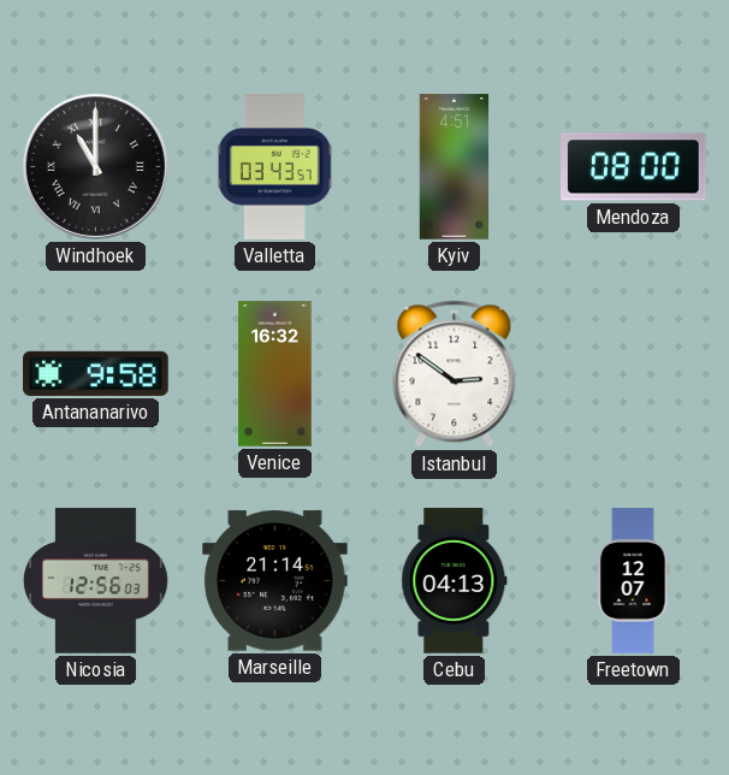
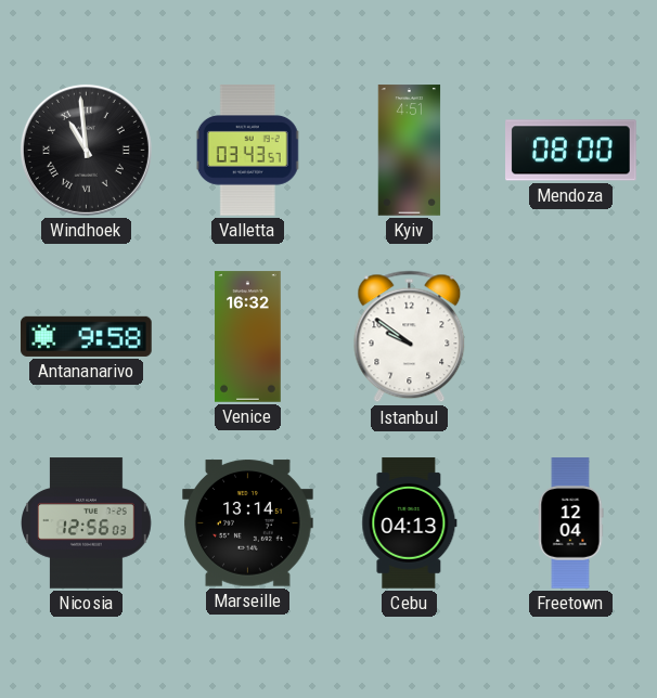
Windhoek: 11:00 -> 10:59
Istanbul: 2:51 -> 9:51
Marseille: 21:14 -> 13:14
Freetown: 12:07 -> 12:04
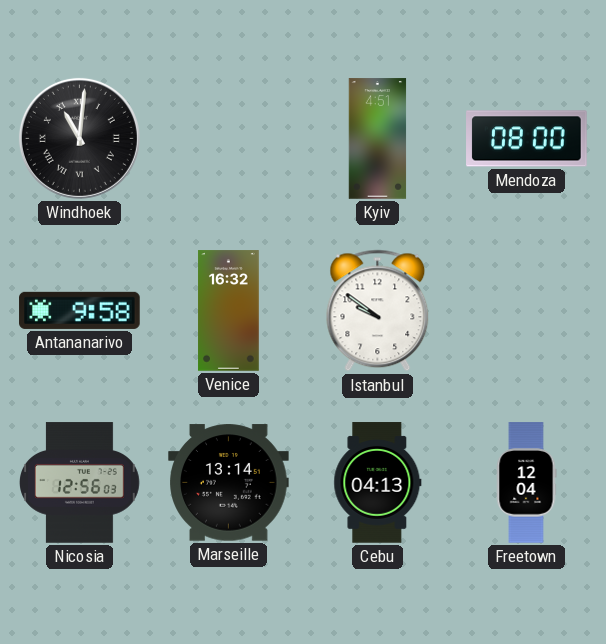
Windhoek: 10:59 -> 11:01
Valletta: 03:43 -> none
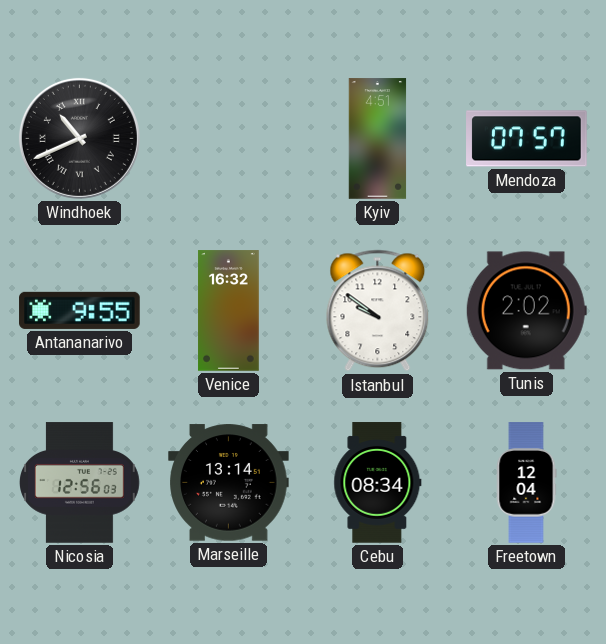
Windhoek: 11:01 -> 10:41
Mendoza: 08:00 -> 07:57
Antananarivo: 9:58 -> 9:55
Tunis: none -> 2:02
Cebu: 04:13 -> 08:34
